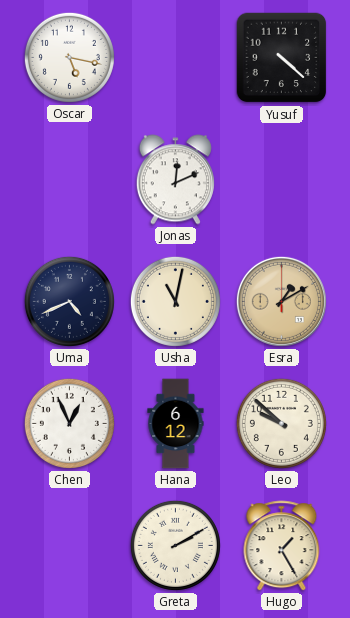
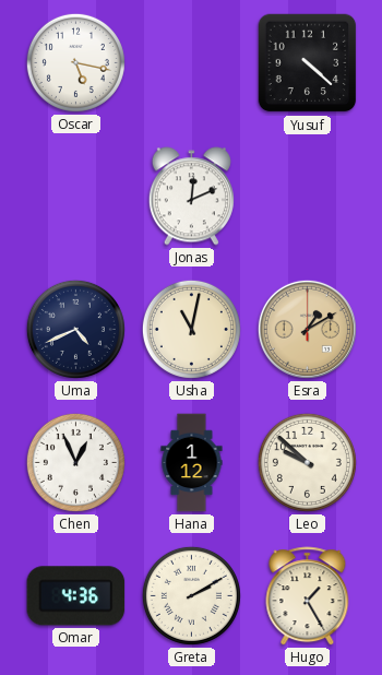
Hana: 6:12 -> 1:12
Omar: none -> 4:36
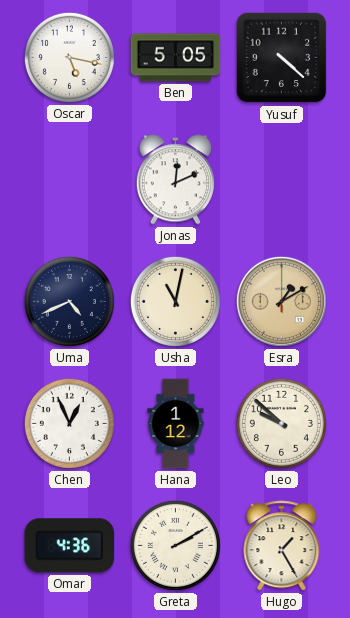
Ben: none -> 5:05
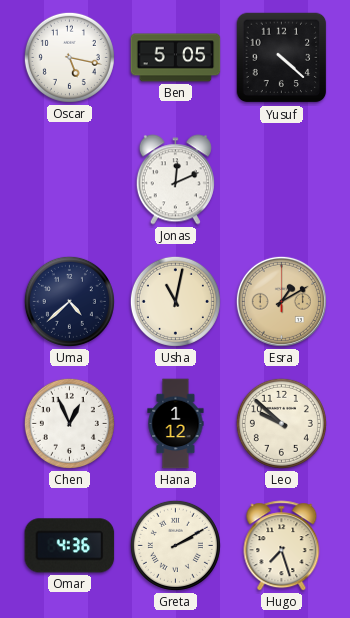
Uma: 4:41 -> 4:38
Hugo: 1:25 -> 7:27
